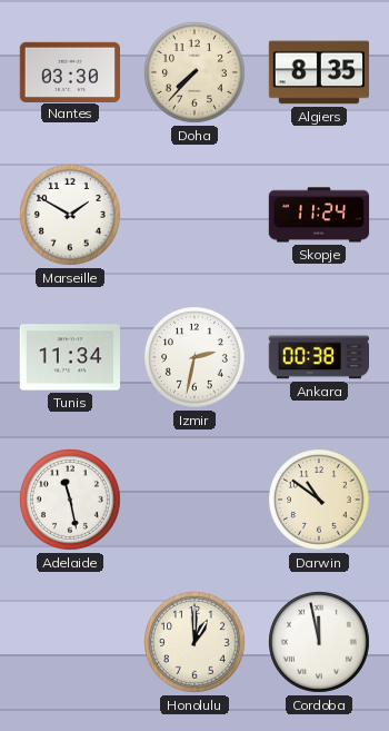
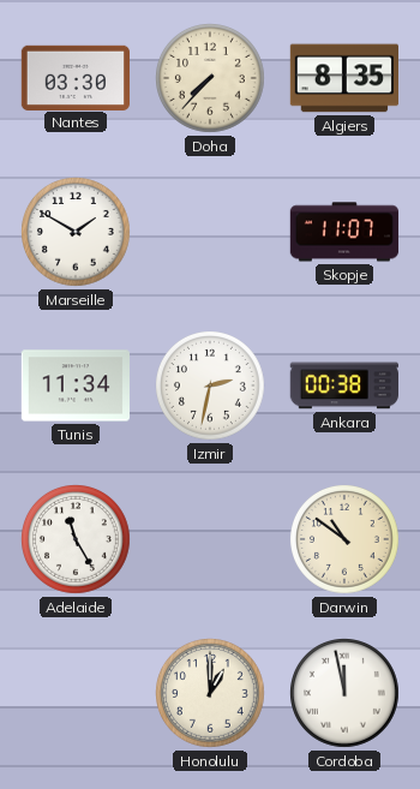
Skopje: 11:24 -> 11:07
Adelaide: 11:28 -> 11:25
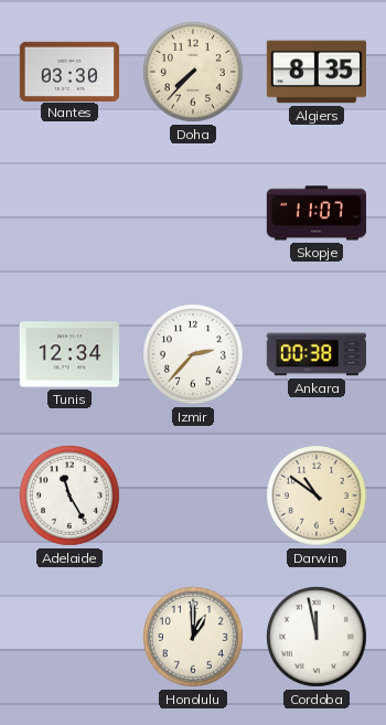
Marseille: 1:50 -> none
Tunis: 11:34 -> 12:34
Izmir: 2:32 -> 2:37
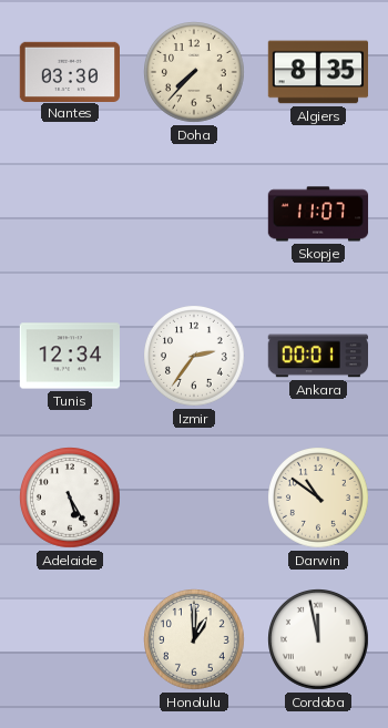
Izmir: 2:37 -> 2:36
Ankara: 00:38 -> 00:01
Adelaide: 11:25 -> 5:25
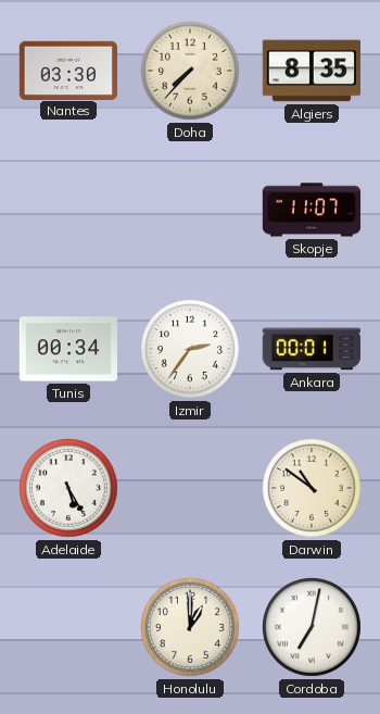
Tunis: 12:34 -> 00:34
Cordoba: 11:58 -> 7:02
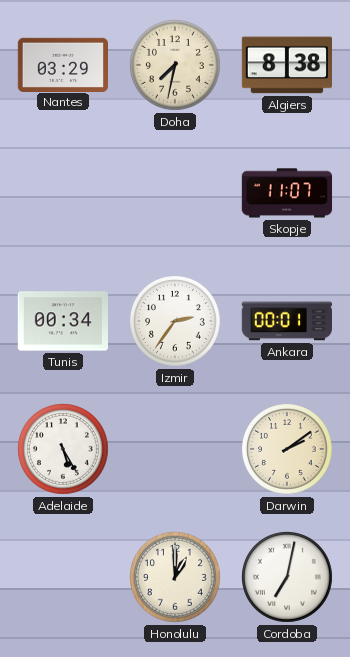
Nantes: 03:30 -> 03:29
Doha: 7:37 -> 7:32
Algiers: 8:35 -> 8:38
Darwin: 10:51 -> 2:09
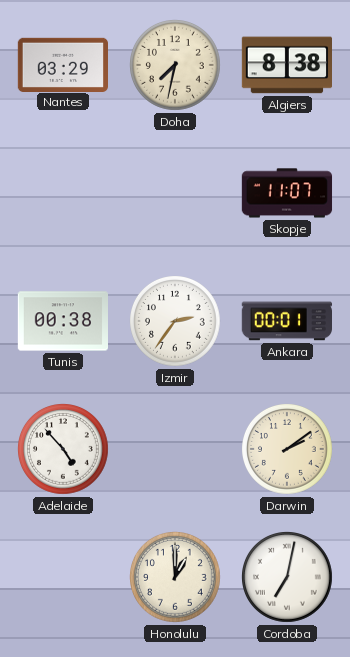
Tunis: 00:34 -> 00:38
Adelaide: 5:25 -> 4:53
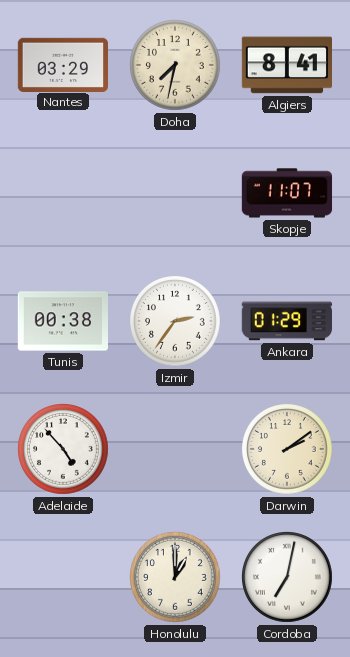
Algiers: 8:38 -> 8:41
Ankara: 00:01 -> 01:29
